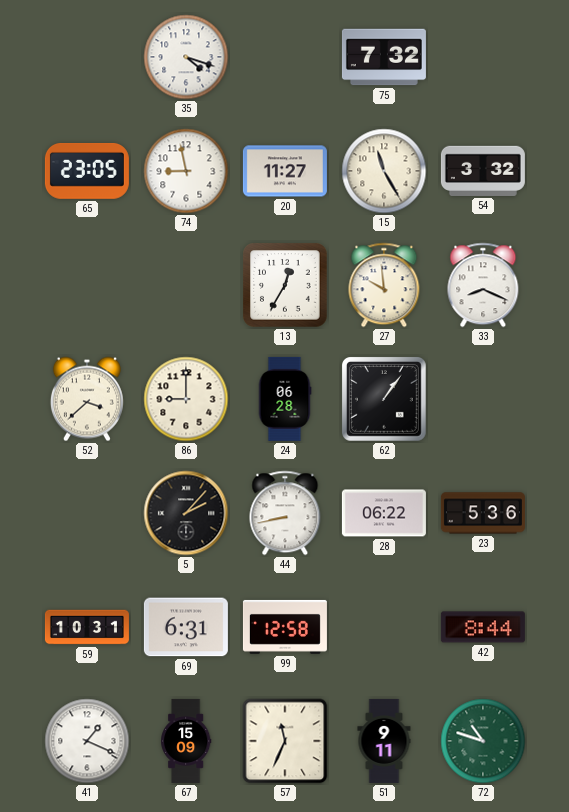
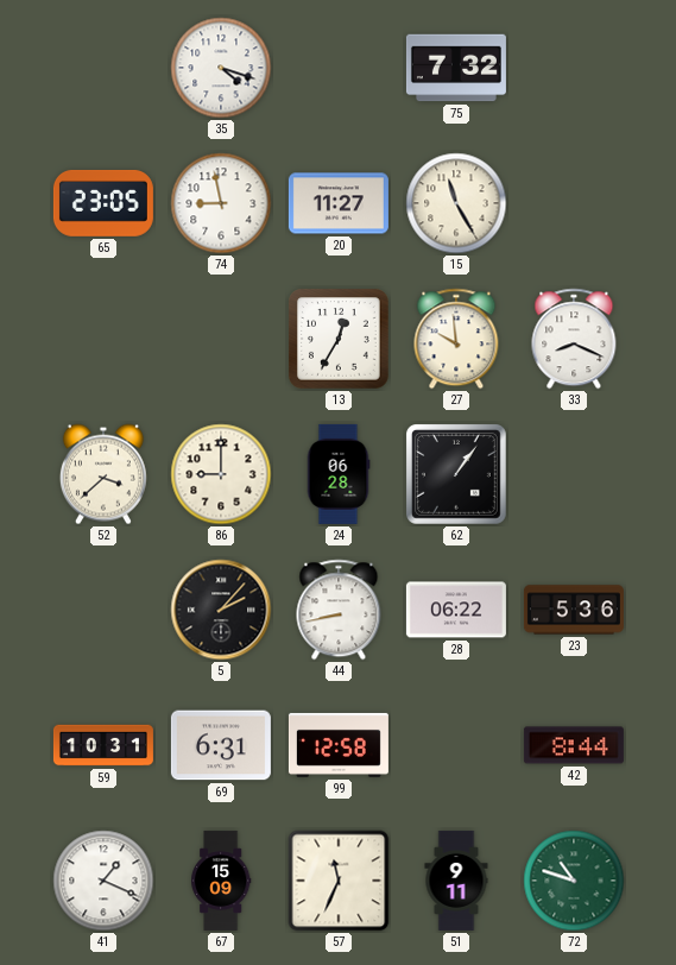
54: 3:32 -> none
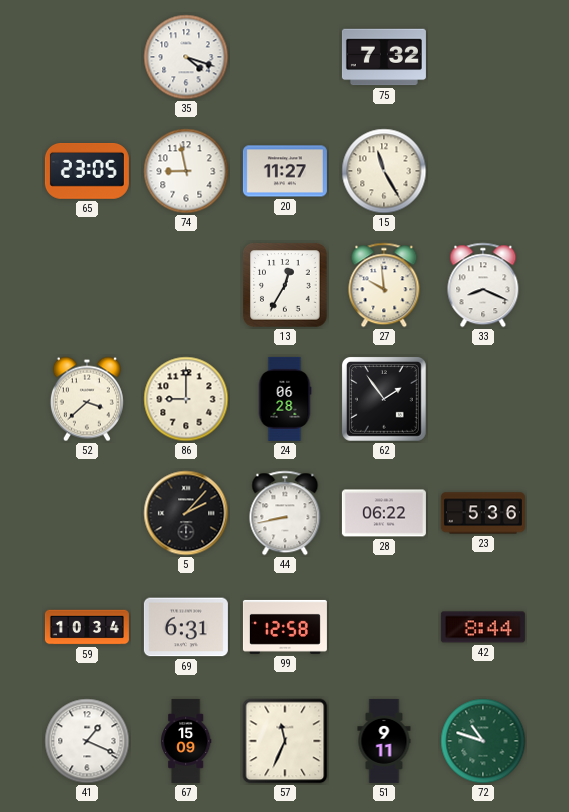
62: 1:06 -> 1:54
59: 10:31 -> 10:34
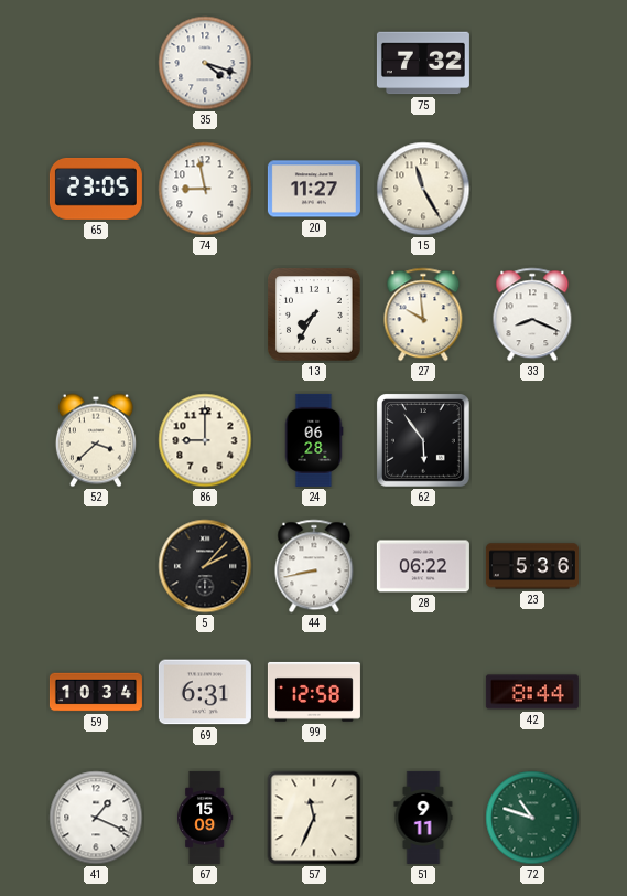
13: 12:35 -> 7:35
62: 1:54 -> 5:54
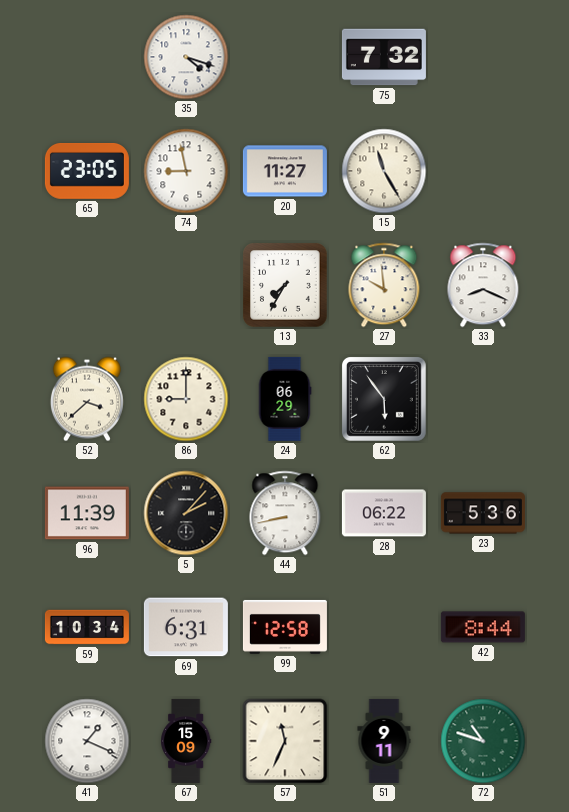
24: 06:28 -> 06:29
96: none -> 11:39
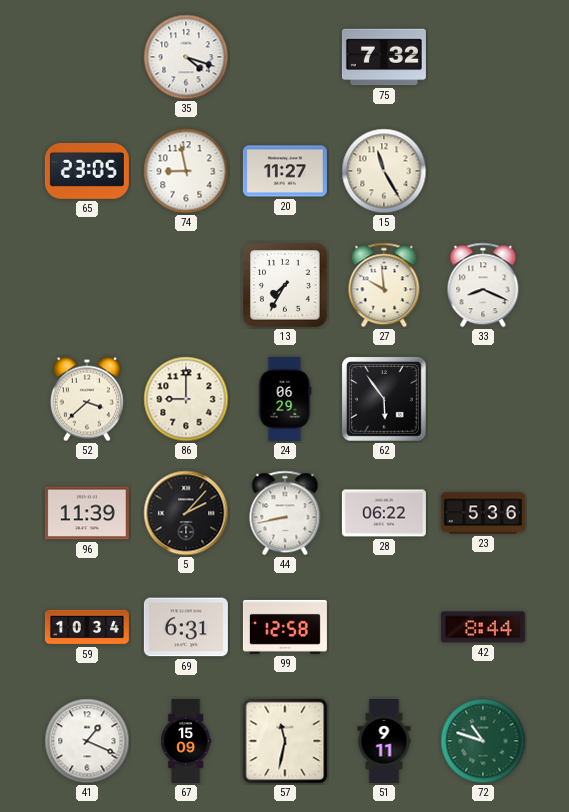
57: 11:34 -> 11:32
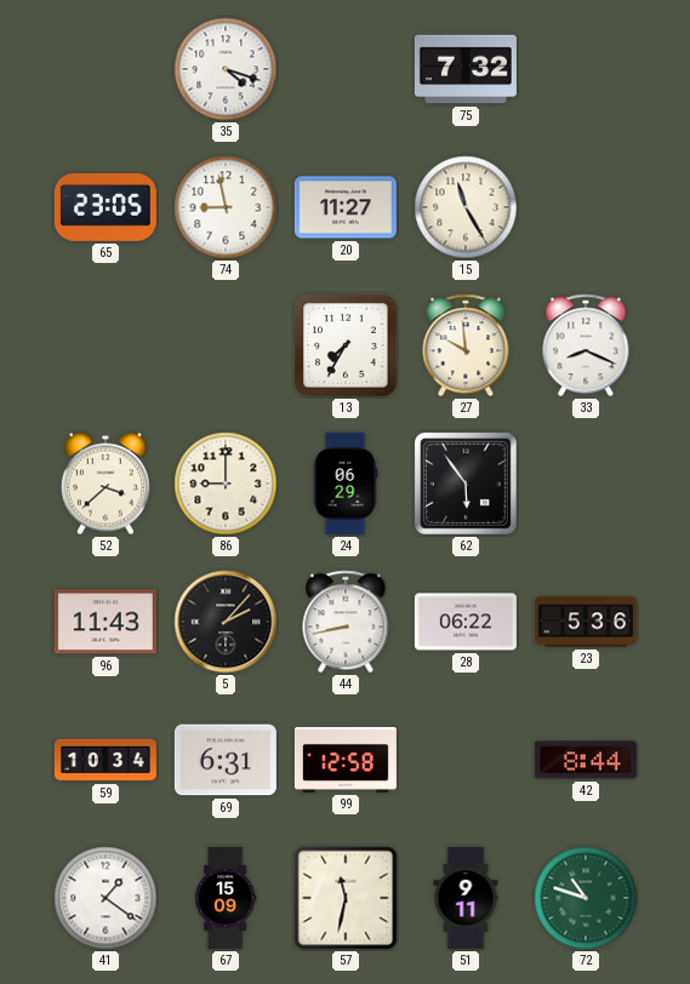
96: 11:39 -> 11:43
41: 1:19 -> 1:21
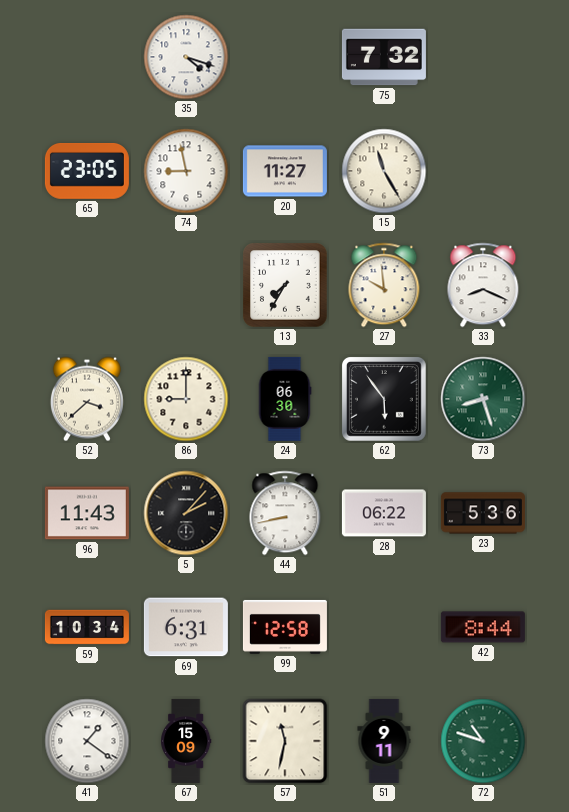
24: 06:29 -> 06:30
73: none -> 8:27
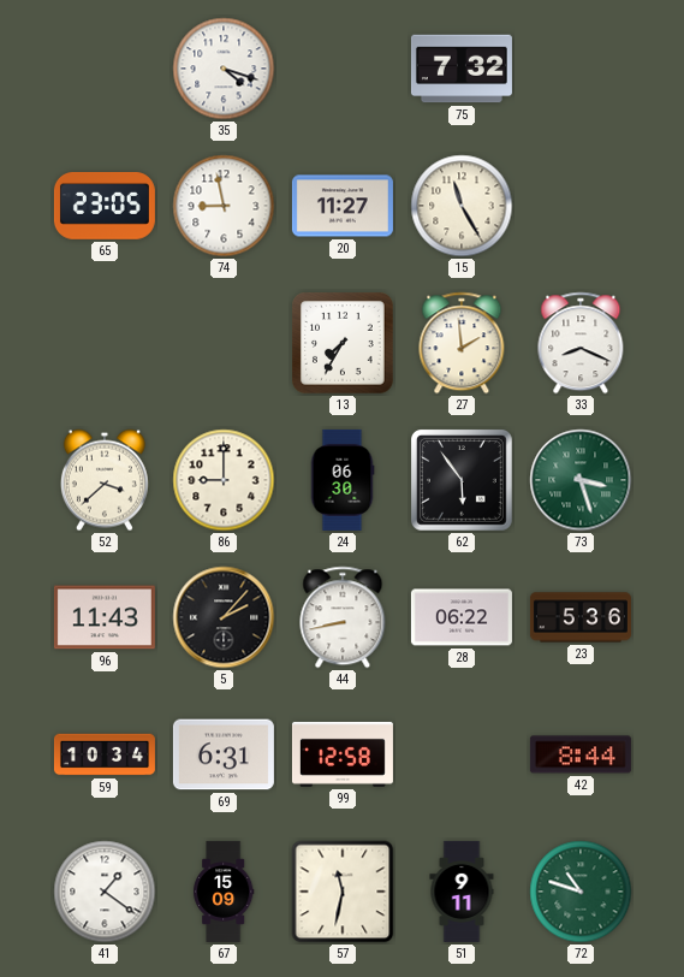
27: 9:59 -> 1:59
73: 8:27 -> 3:27
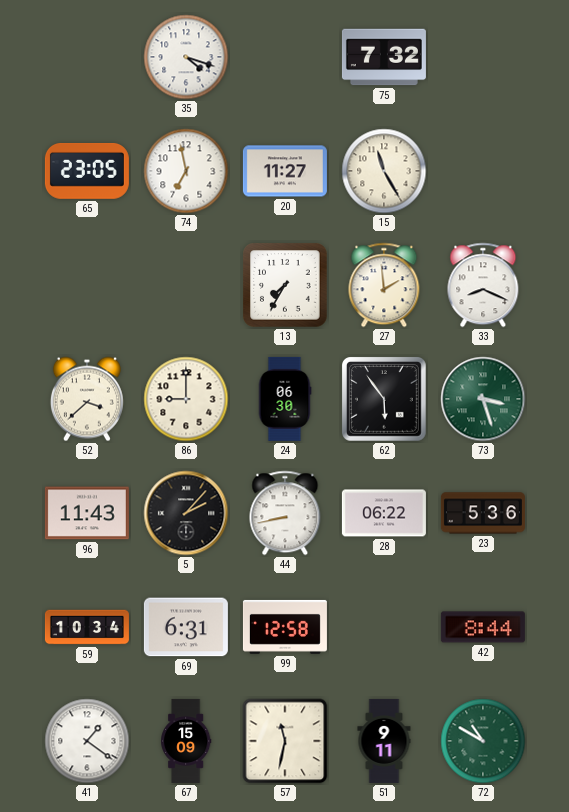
74: 8:58 -> 6:58
72: 10:48 -> 10:50
